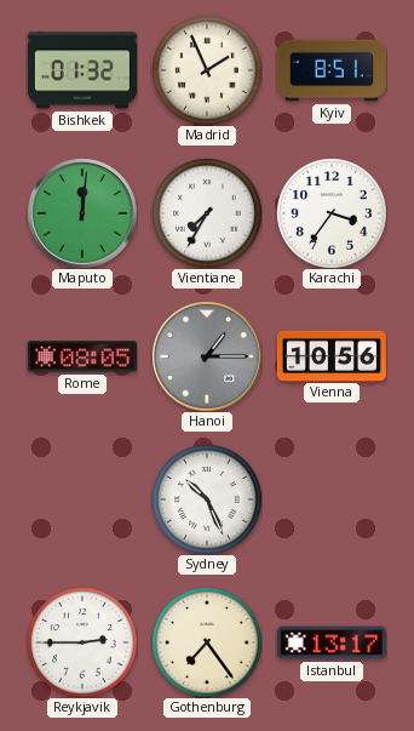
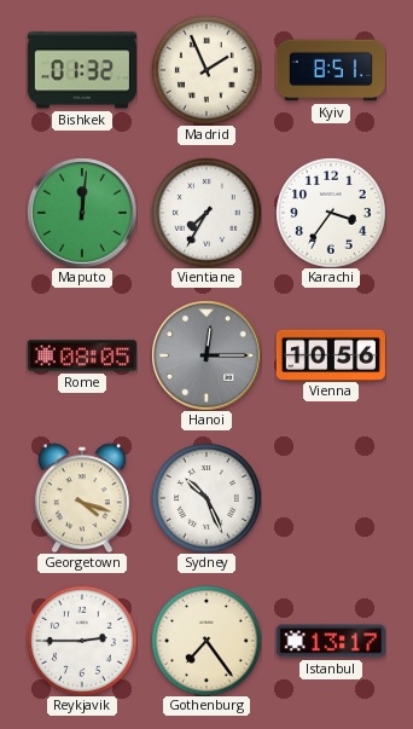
Hanoi: 1:15 -> 12:15
Georgetown: none -> 4:18
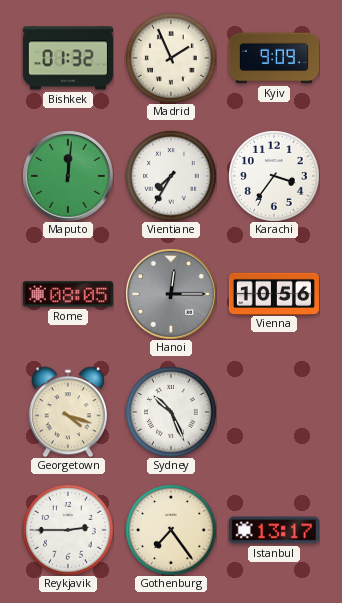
Kyiv: 8:51 -> 9:09
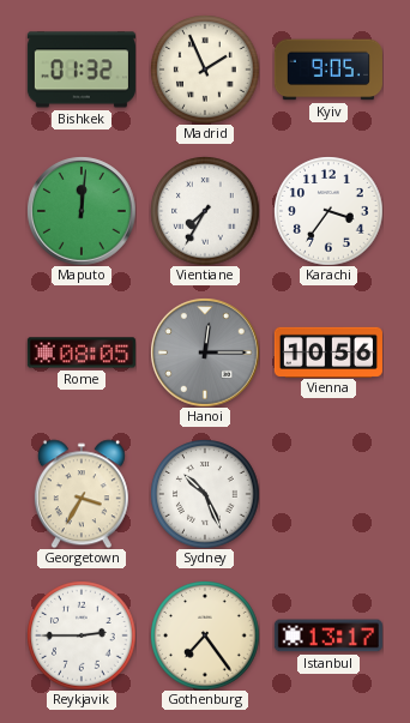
Kyiv: 9:09 -> 9:05
Georgetown: 4:18 -> 3:35
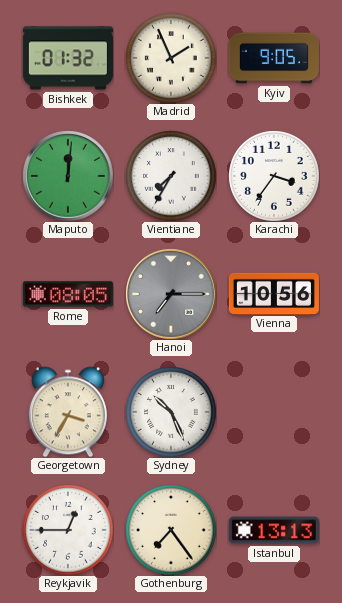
Hanoi: 12:15 -> 7:15
Reykjavik: 2:45 -> 12:45
Istanbul: 13:17 -> 13:13
